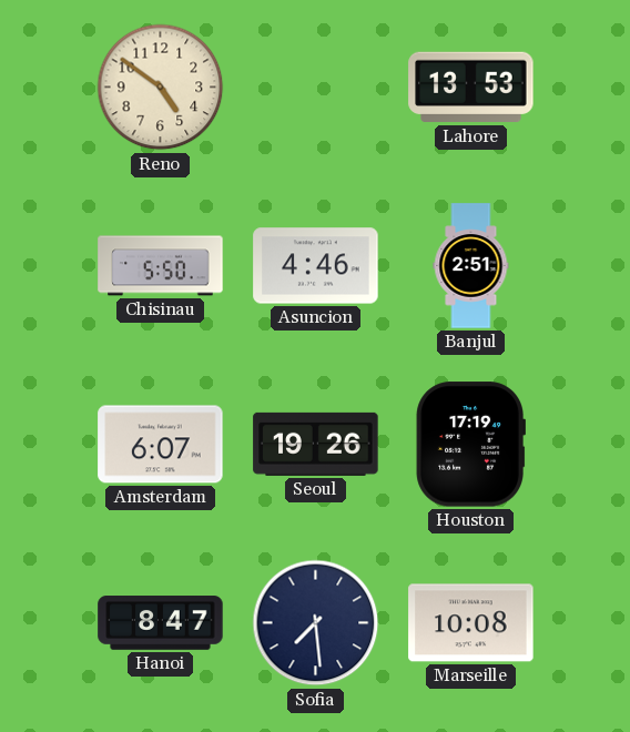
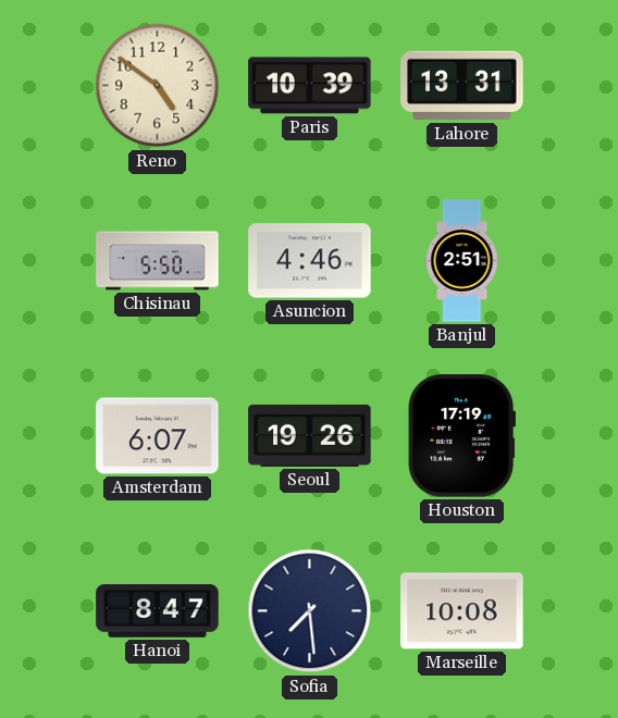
Paris: none -> 10:39
Lahore: 13:53 -> 13:31
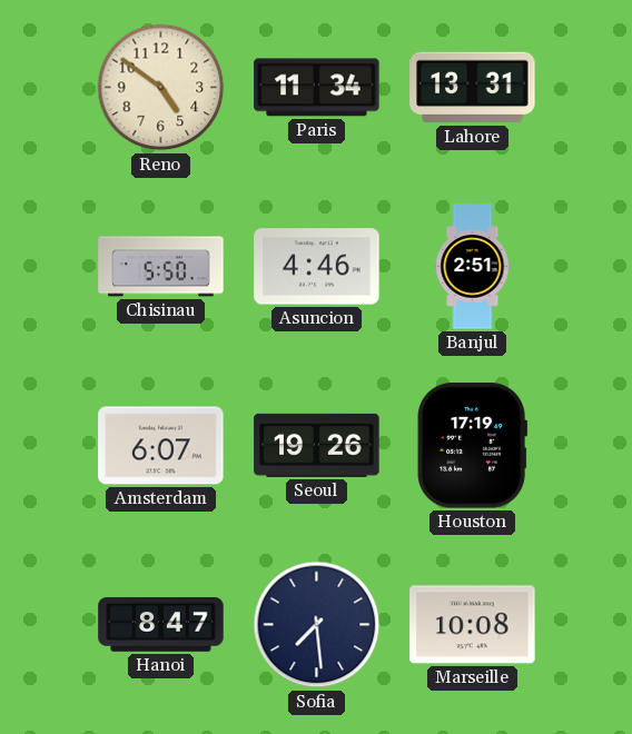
Paris: 10:39 -> 11:34
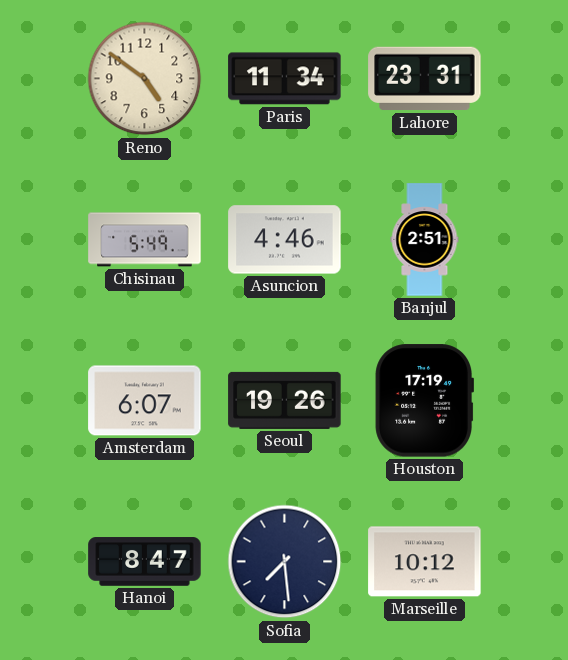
Lahore: 13:31 -> 23:31
Chisinau: 5:50 -> 5:49
Marseille: 10:08 -> 10:12
